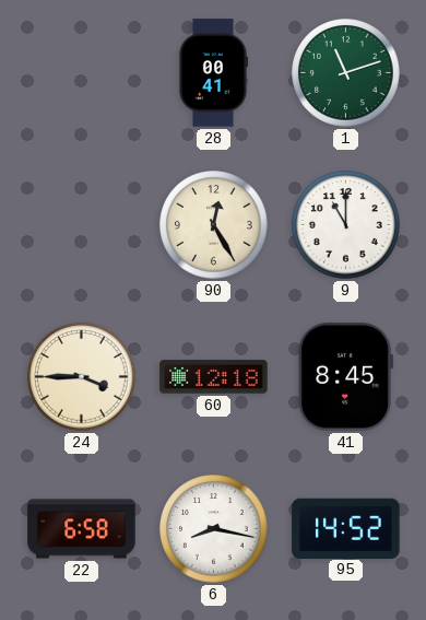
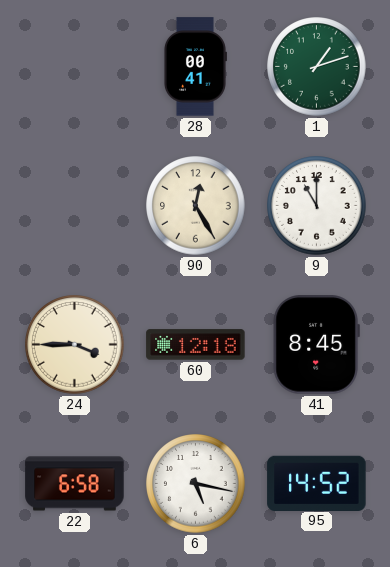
1: 11:12 -> 1:12
6: 8:17 -> 5:17
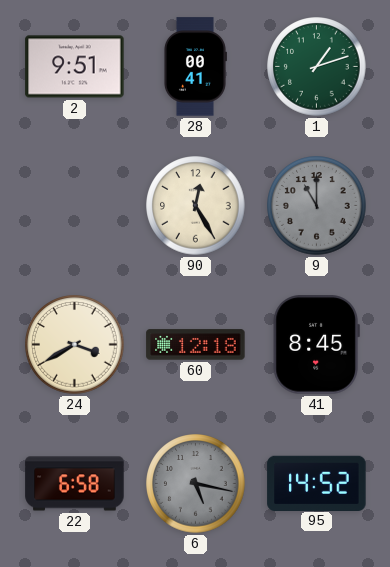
2: none -> 9:51
9 dial: white -> grey
24: 3:45 -> 3:40
6 dial: white -> grey
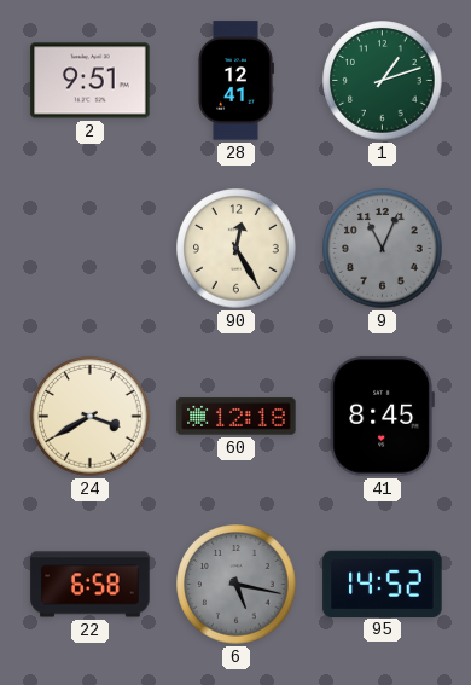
28: 00:41 -> 12:41
9: 11:00 -> 11:04
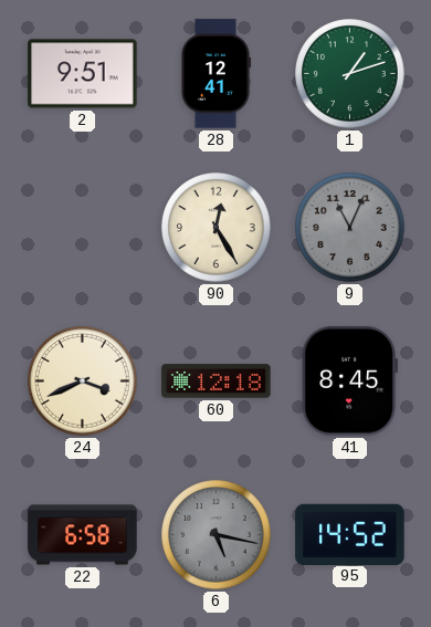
24: 3:40 -> 3:41
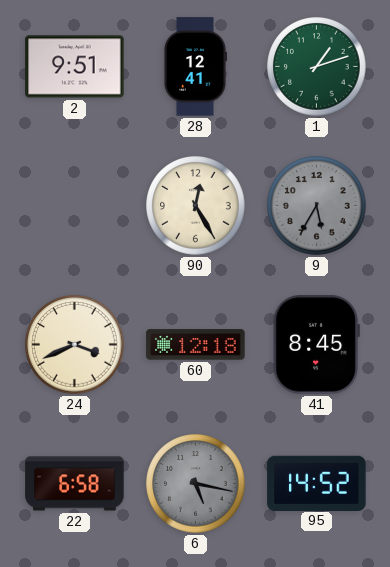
9: 11:04 -> 5:35
